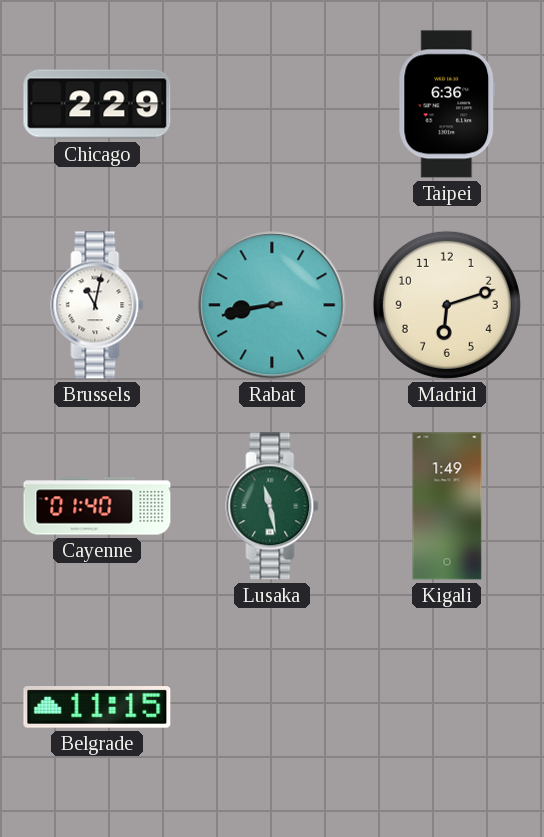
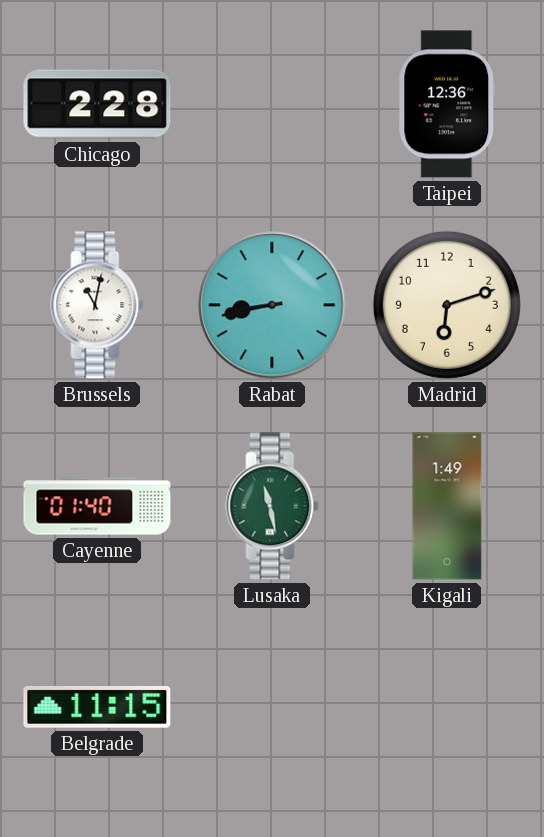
Chicago: 2:29 -> 2:28
Taipei: 6:36 -> 12:36
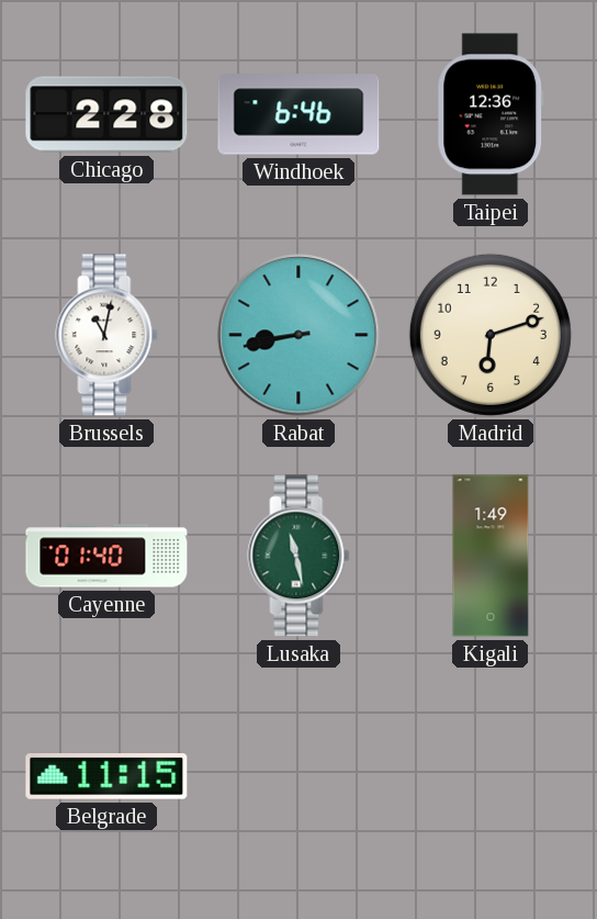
Windhoek: none -> 6:46
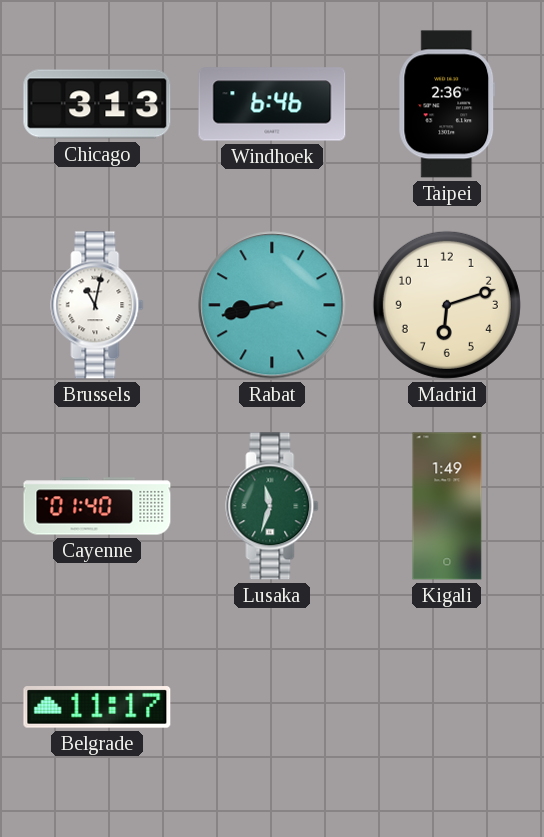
Chicago: 2:28 -> 3:13
Taipei: 12:36 -> 2:36
Lusaka: 11:28 -> 11:33
Belgrade: 11:15 -> 11:17
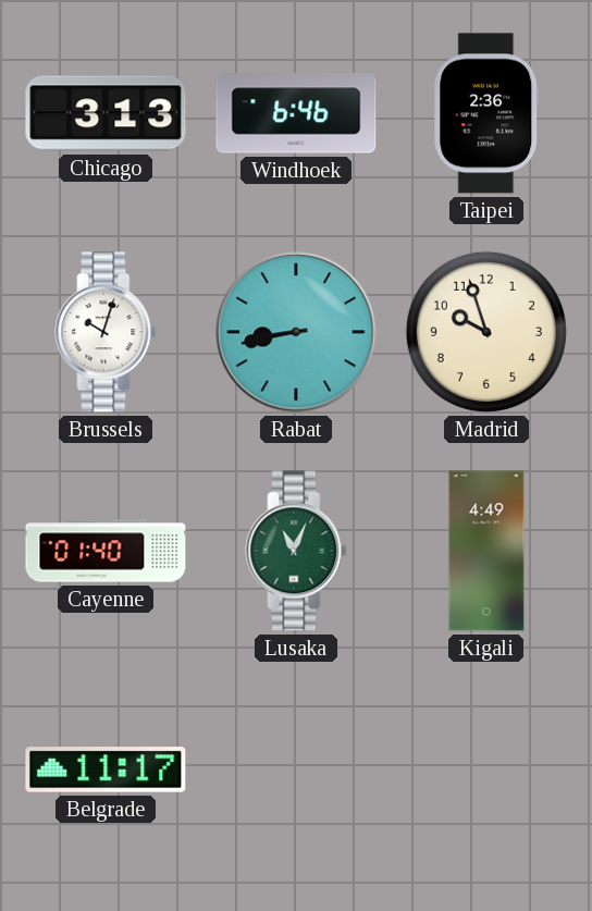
Brussels: 11:02 -> 10:03
Madrid: 6:12 -> 9:57
Lusaka: 11:33 -> 11:04
Kigali: 1:49 -> 4:49
